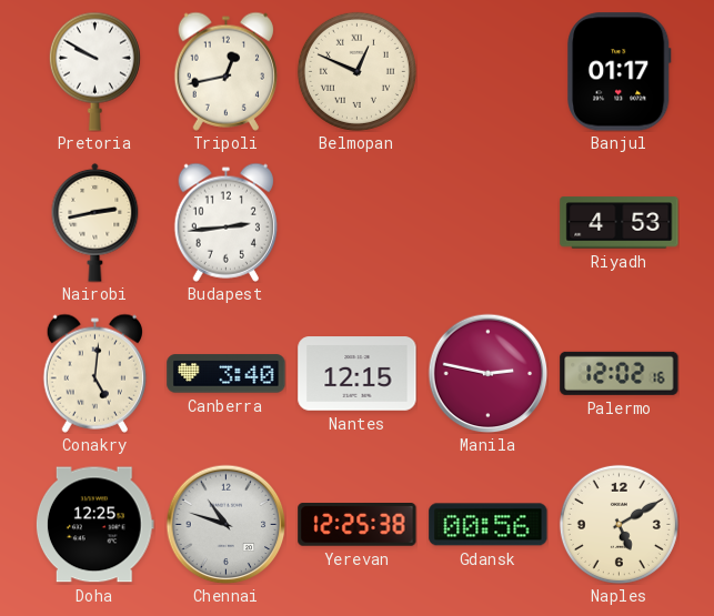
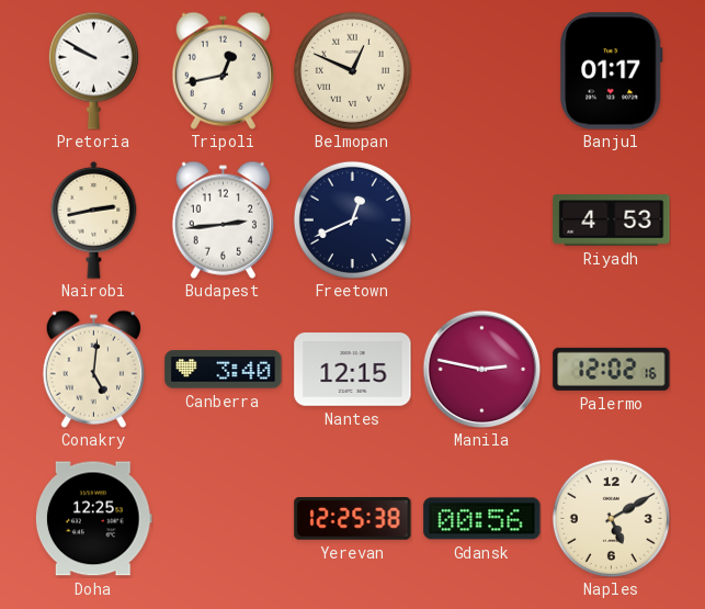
Freetown: none -> 12:41
Chennai: 10:48 -> none
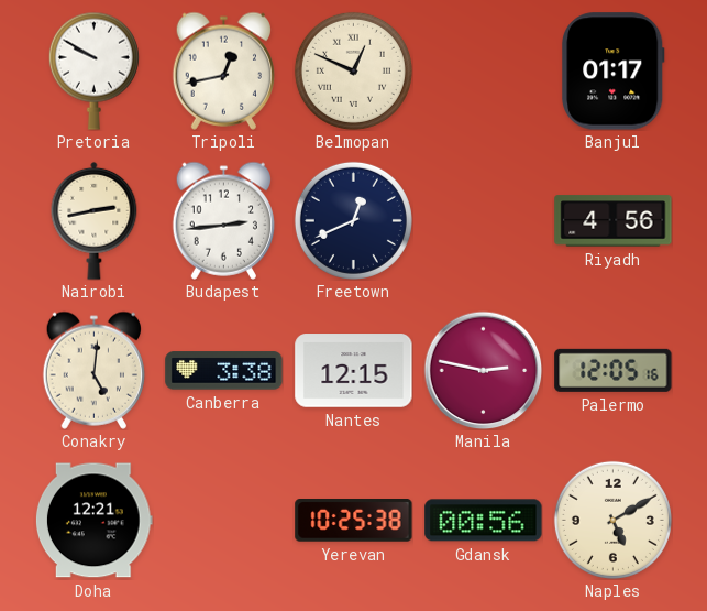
Riyadh: 4:53 -> 4:56
Canberra: 3:40 -> 3:38
Palermo: 12:02 -> 12:05
Doha: 12:25 -> 12:21
Yerevan: 12:25 -> 10:25
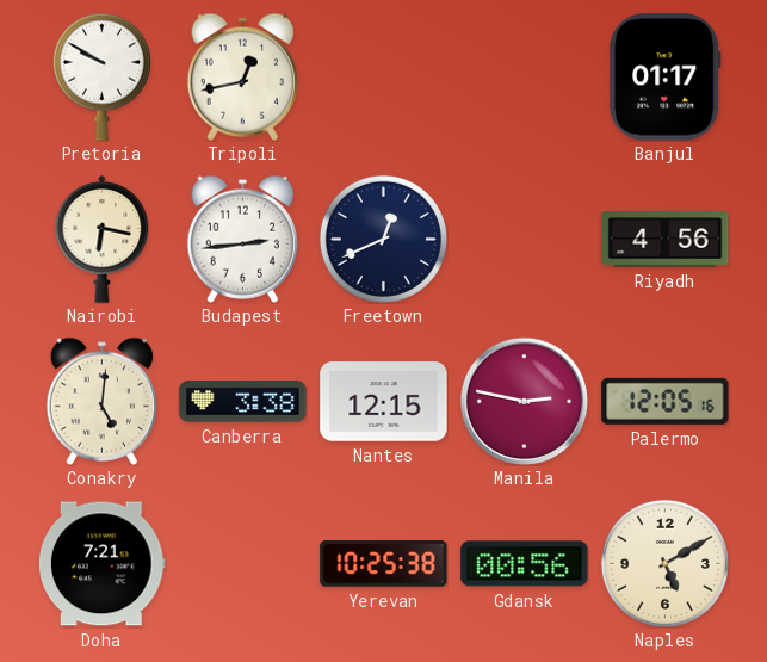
Belmopan: 12:49 -> none
Nairobi: 2:43 -> 6:17
Doha: 12:21 -> 7:21
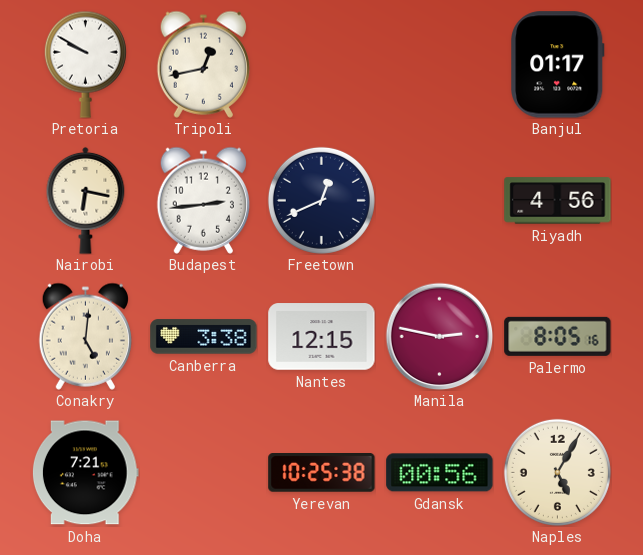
Palermo: 12:05 -> 8:05
Naples: 5:10 -> 5:05
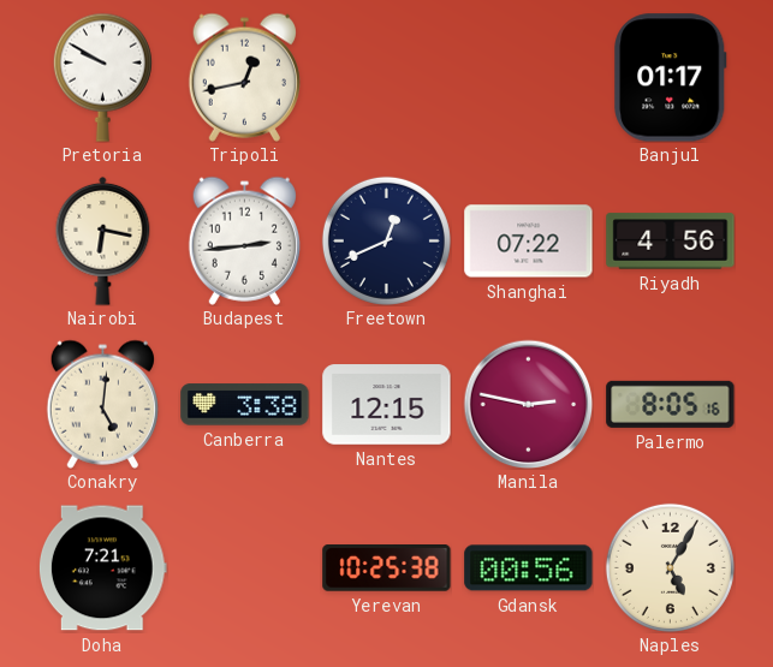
Shanghai: none -> 07:22
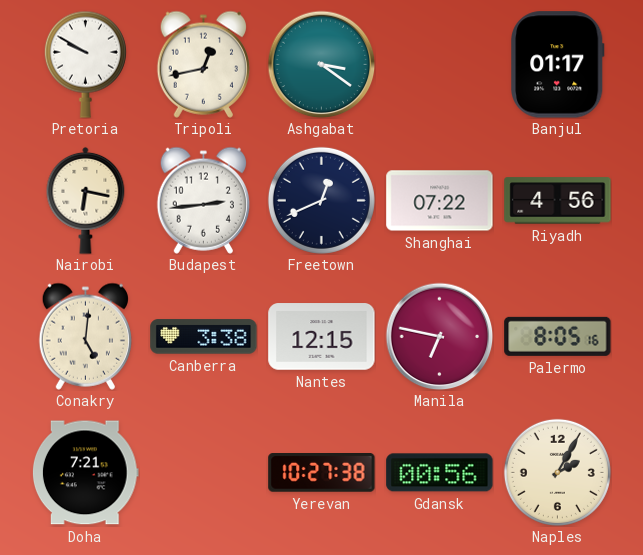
Ashgabat: none -> 3:21
Manila: 2:47 -> 6:47
Yerevan: 10:25 -> 10:27
Naples: 5:05 -> 2:05
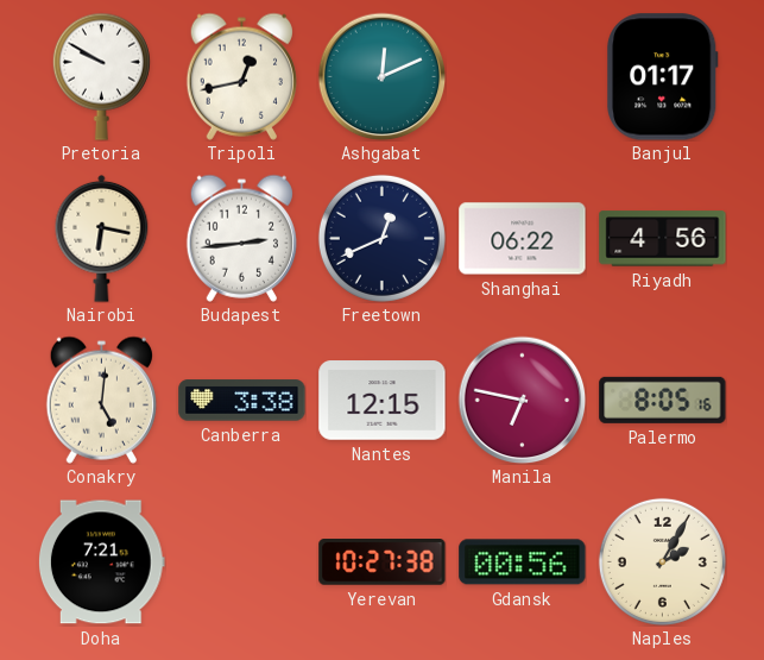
Ashgabat: 3:21 -> 12:11
Shanghai: 07:22 -> 06:22
